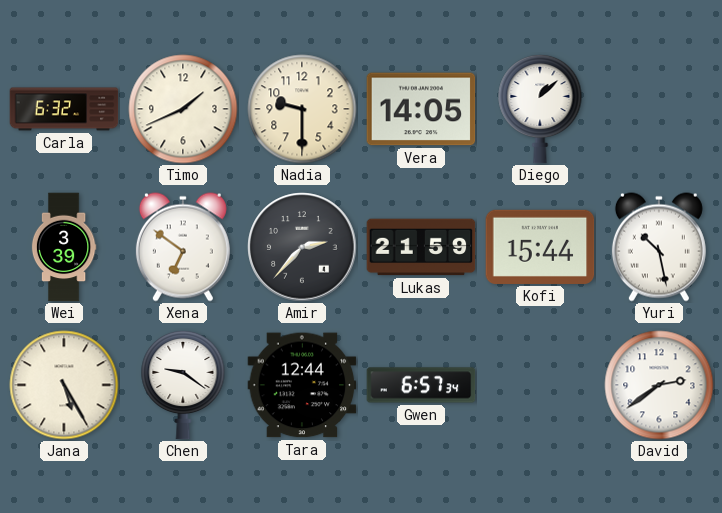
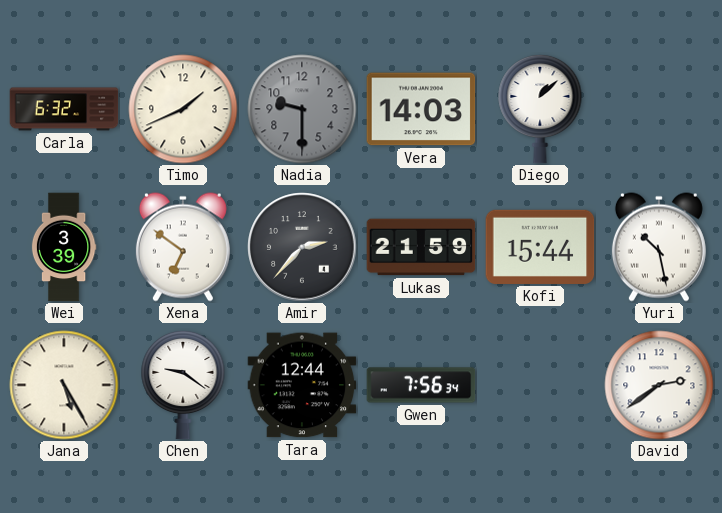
Nadia dial: cream -> grey
Vera: 14:05 -> 14:03
Gwen: 6:57 -> 7:56
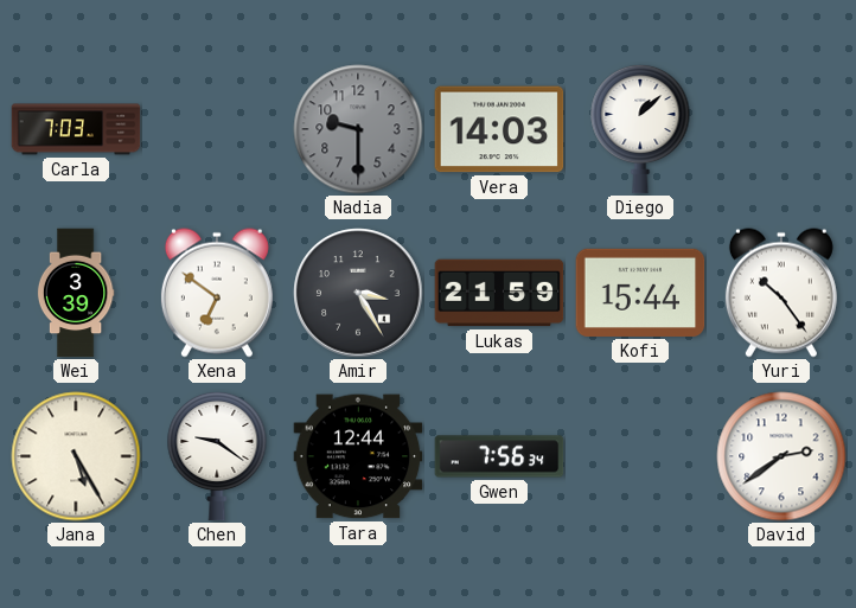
Carla: 6:32 -> 7:03
Timo: 1:41 -> none
Amir: 2:37 -> 3:25
Yuri: 10:28 -> 10:24
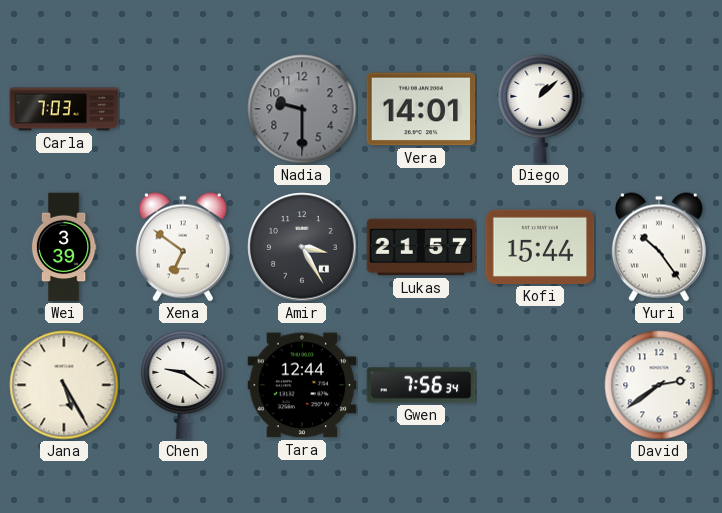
Vera: 14:03 -> 14:01
Lukas: 21:59 -> 21:57
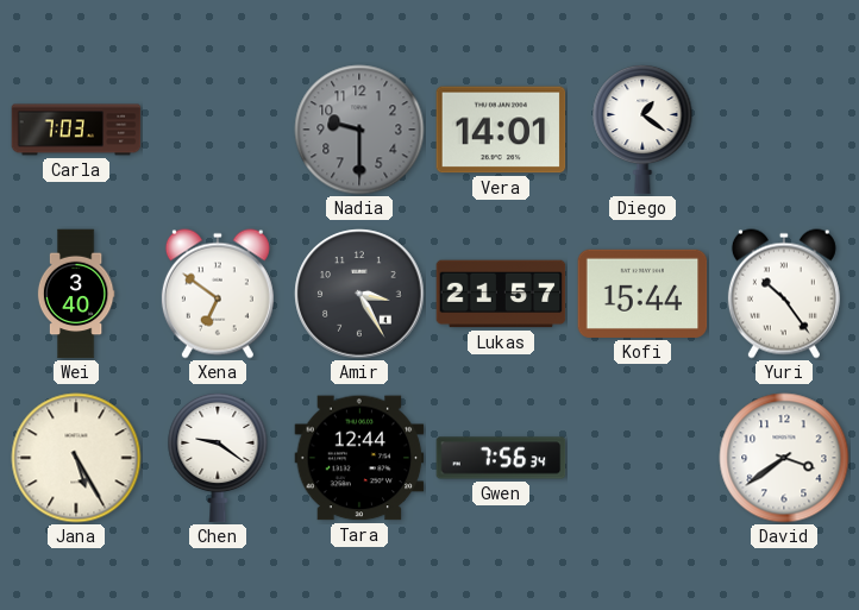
Diego: 1:08 -> 1:21
Wei: 3:39 -> 3:40
David: 2:39 -> 3:39
